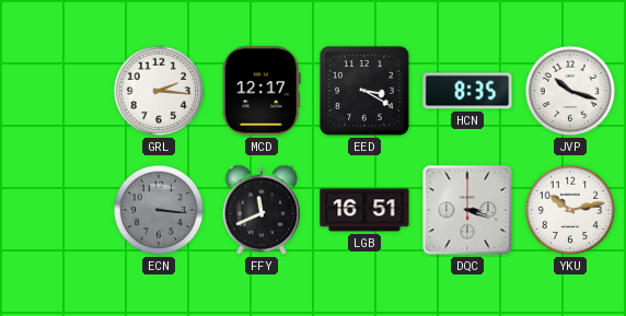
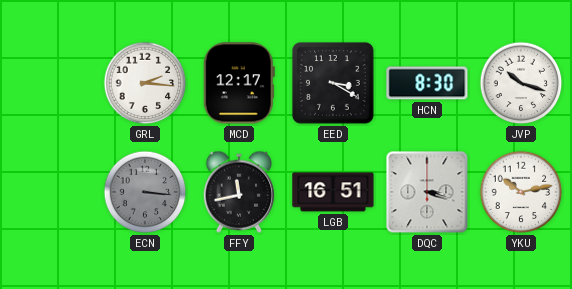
HCN: 8:35 -> 8:30
FFY: 11:41 -> 11:43
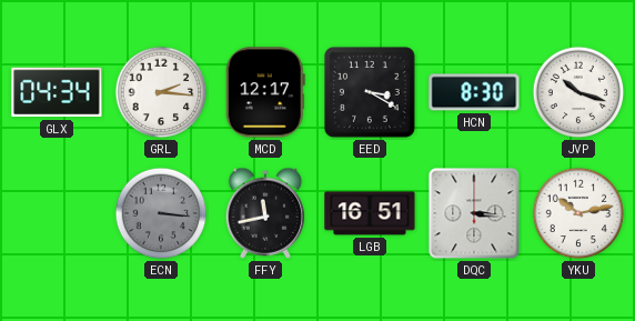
GLX: none -> 04:34
DQC: 3:18 -> 3:16
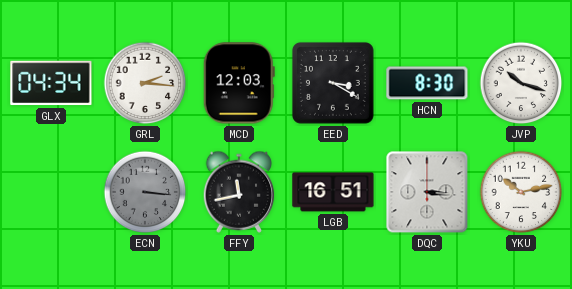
MCD: 12:17 -> 12:03
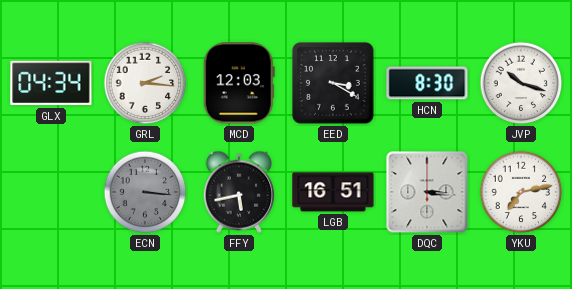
FFY: 11:43 -> 5:43
YKU: 10:13 -> 7:13
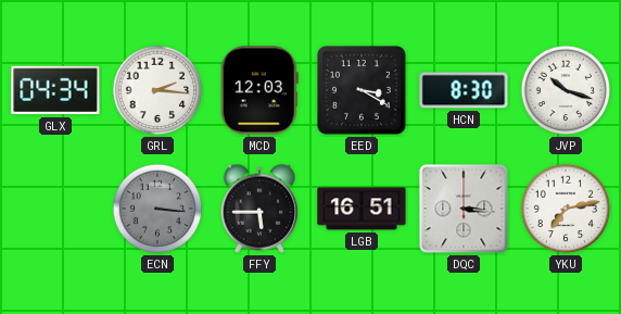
FFY: 5:43 -> 5:45
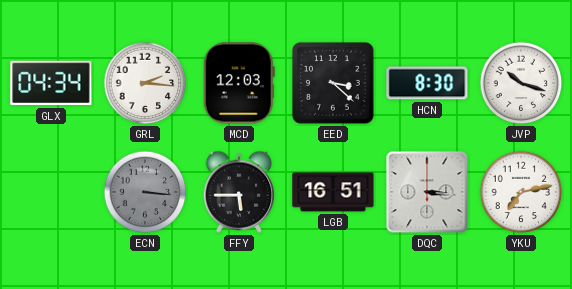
EED: 3:20 -> 3:22
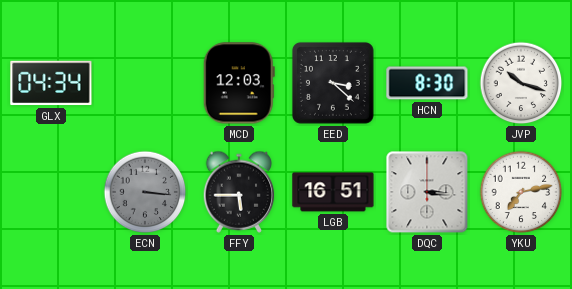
GRL: 2:16 -> none
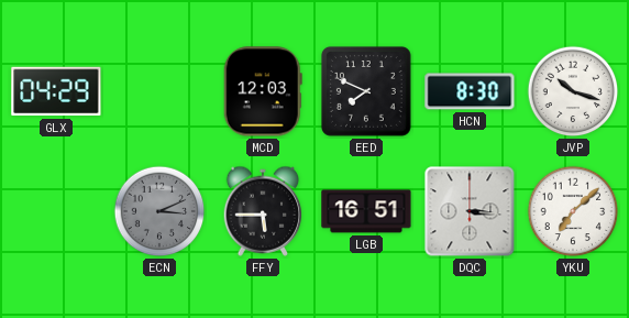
GLX: 04:34 -> 04:29
EED: 3:22 -> 7:49
ECN: 3:16 -> 3:11
YKU: 7:13 -> 7:08
